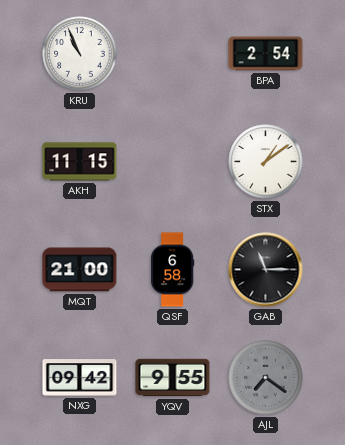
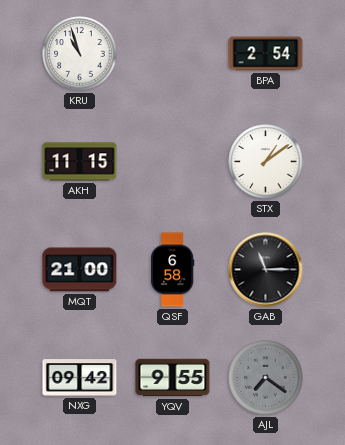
KRU: 10:56 -> 10:57
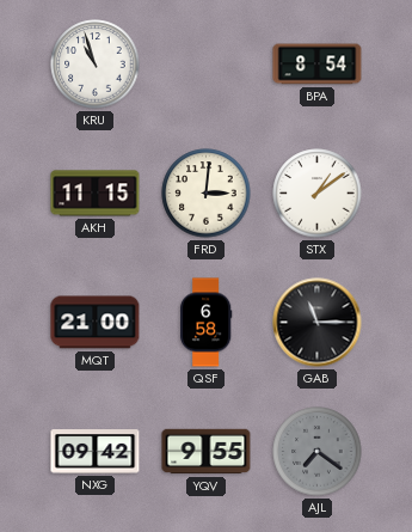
BPA: 2:54 -> 8:54
FRD: none -> 3:01
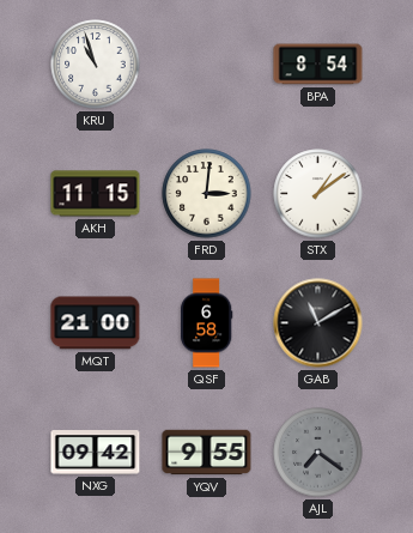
GAB: 11:15 -> 11:10
